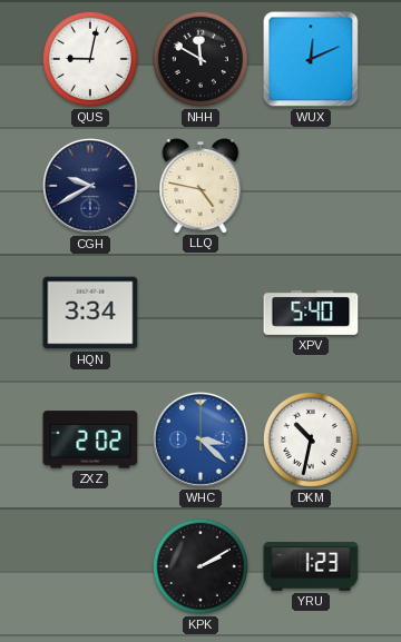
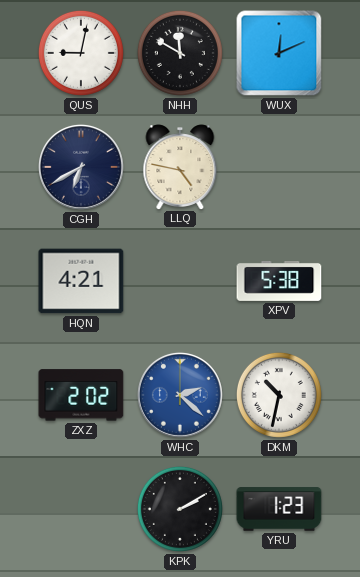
CGH: 9:40 -> 6:40
HQN: 3:34 -> 4:21
XPV: 5:40 -> 5:38
WHC: 3:22 -> 2:22
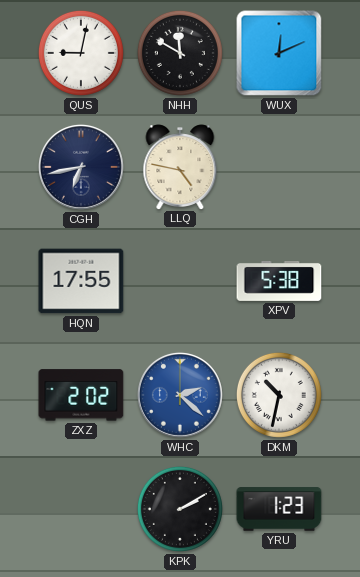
CGH: 6:40 -> 6:43
HQN: 4:21 -> 17:55
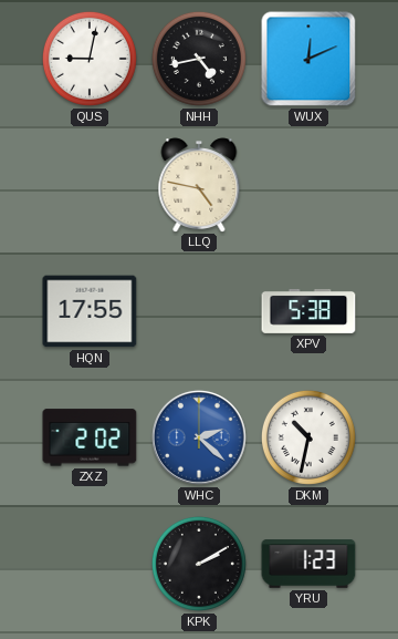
NHH: 11:50 -> 4:43
CGH: 6:43 -> none
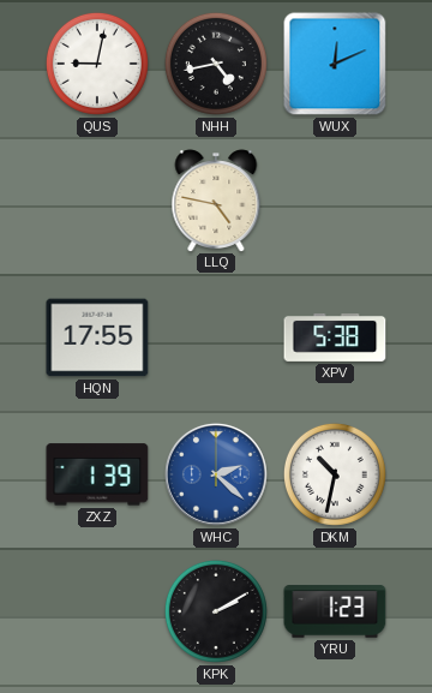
ZXZ: 2:02 -> 1:39
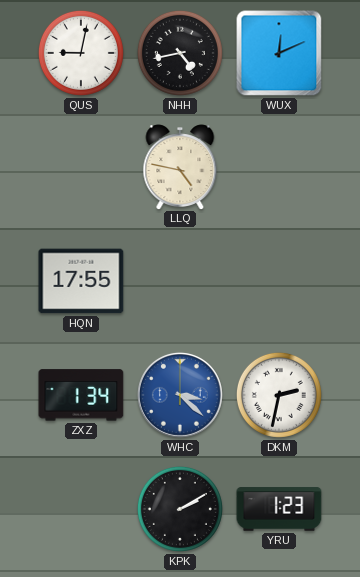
XPV: 5:38 -> none
ZXZ: 1:39 -> 1:34
WHC: 2:22 -> 3:22
DKM: 10:32 -> 2:32
